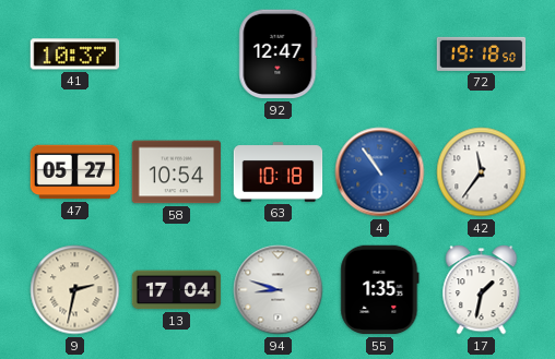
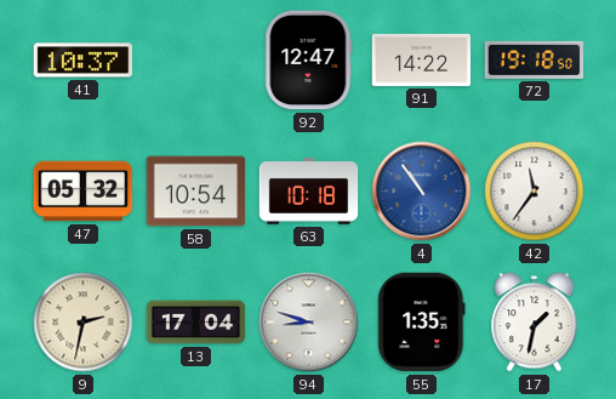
91: none -> 14:22
47: 05:27 -> 05:32
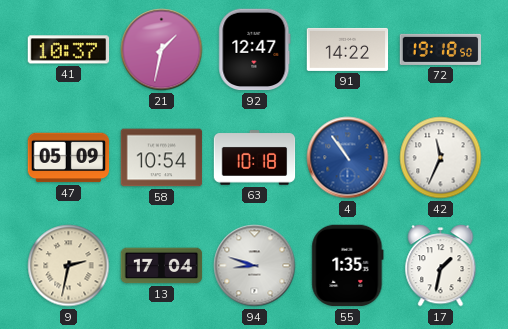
21: none -> 1:32
47: 05:32 -> 05:09
42: 11:36 -> 11:34
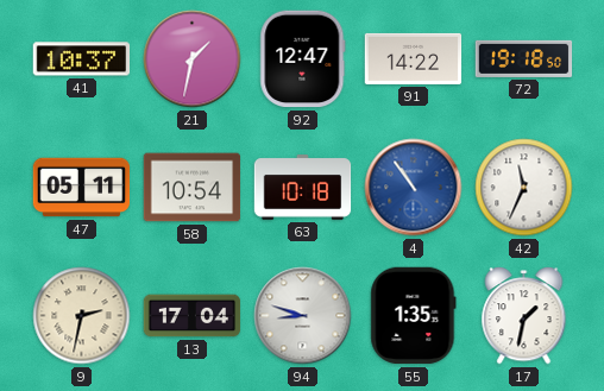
47: 05:09 -> 05:11
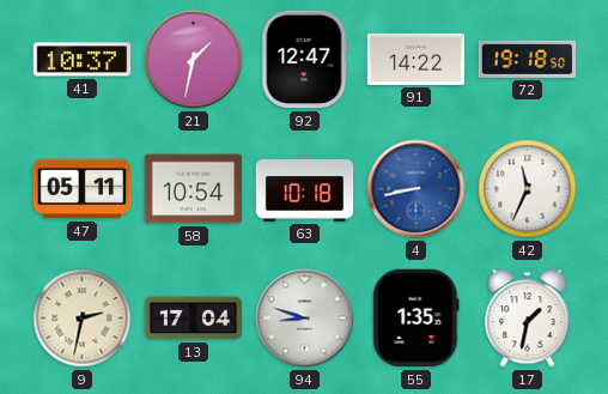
4: 10:54 -> 8:43
